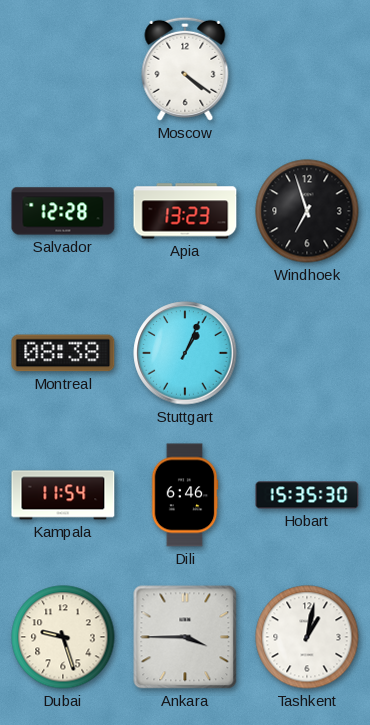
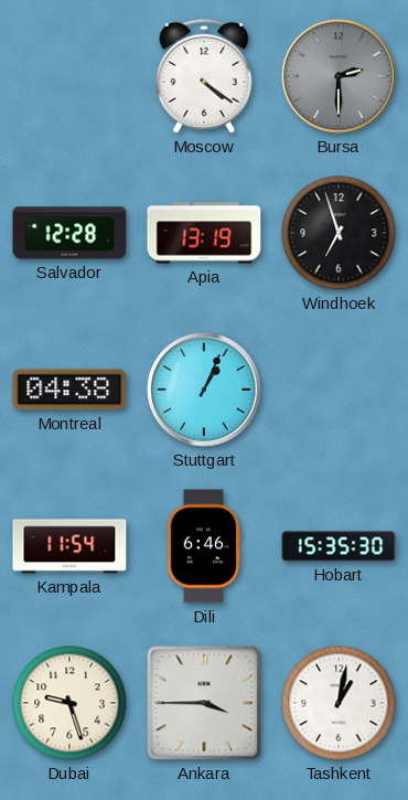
Bursa: none -> 2:30
Apia: 13:23 -> 13:19
Montreal: 08:38 -> 04:38
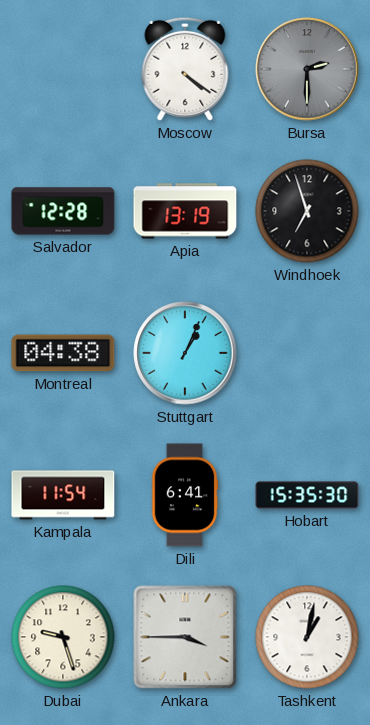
Dili: 6:46 -> 6:41
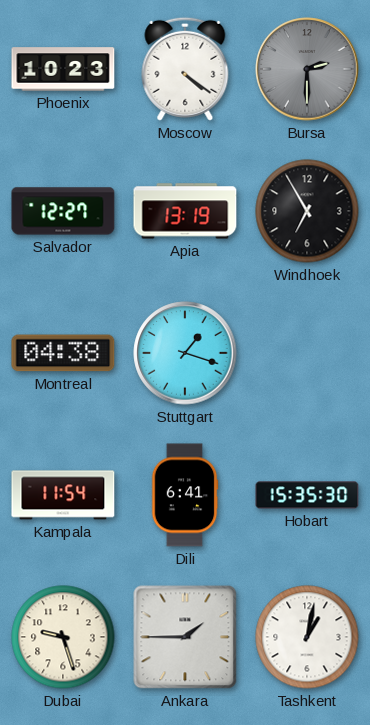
Phoenix: none -> 10:23
Salvador: 12:28 -> 12:27
Windhoek: 6:57 -> 6:55
Stuttgart: 1:04 -> 1:18
Ankara: 3:45 -> 1:45
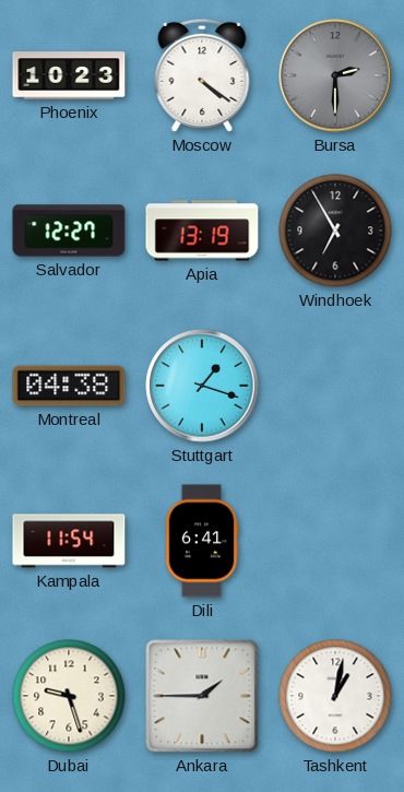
Hobart: 15:35 -> none
